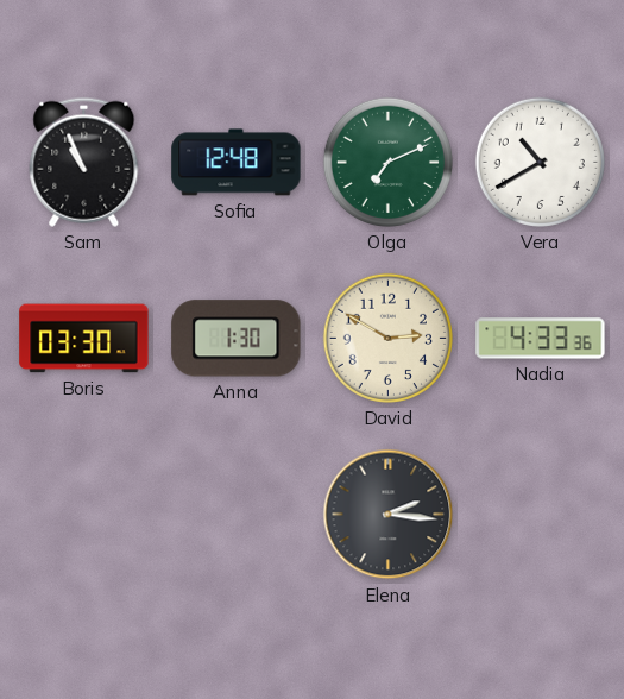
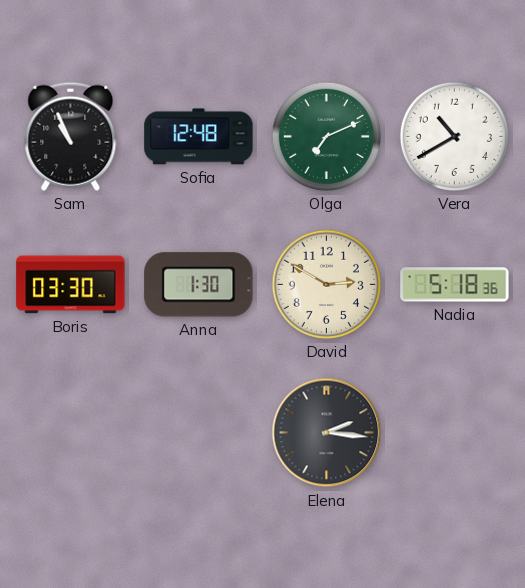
Nadia: 4:33 -> 5:18
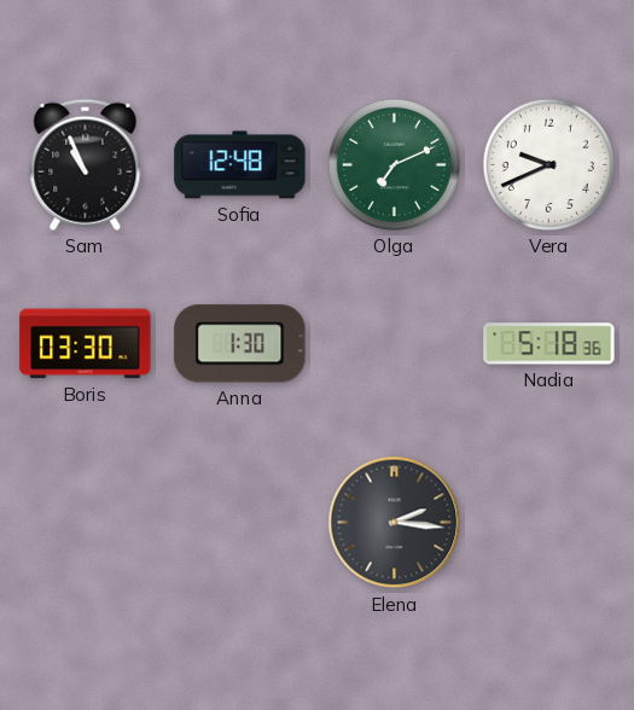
Vera: 10:40 -> 9:41
David: 2:50 -> none
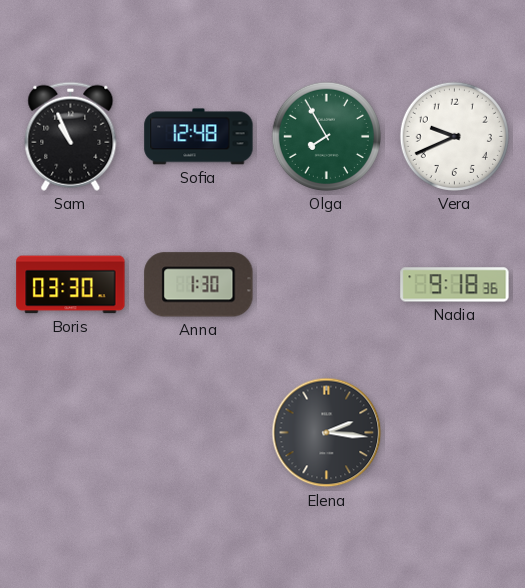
Olga: 7:11 -> 7:55
Nadia: 5:18 -> 9:18
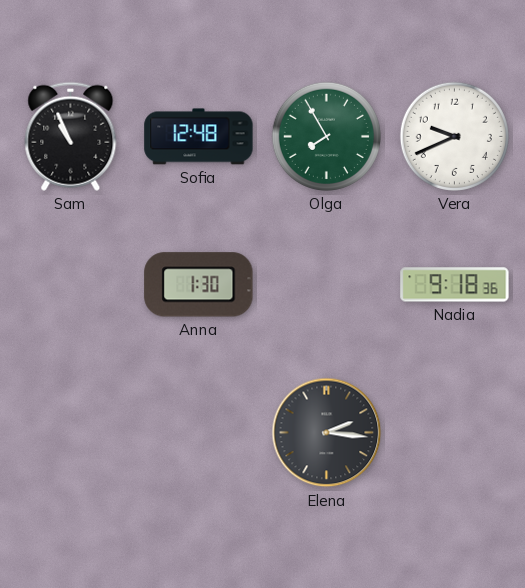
Boris: 03:30 -> none
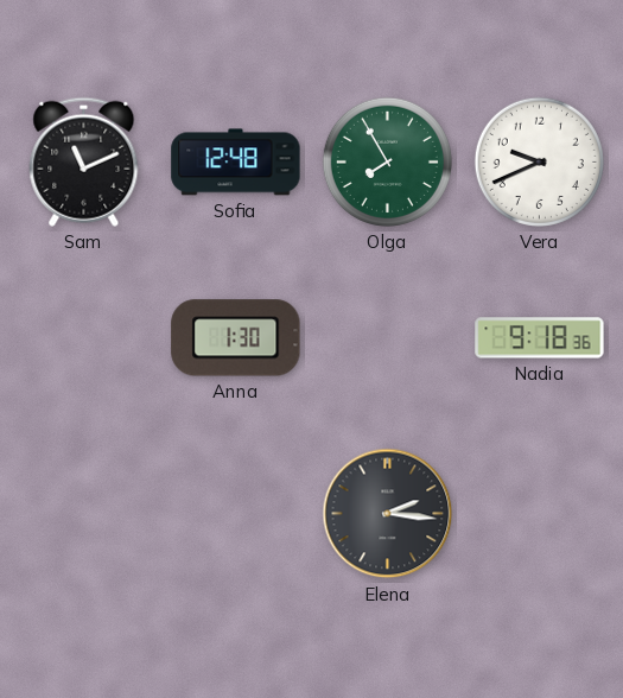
Sam: 10:56 -> 11:11
